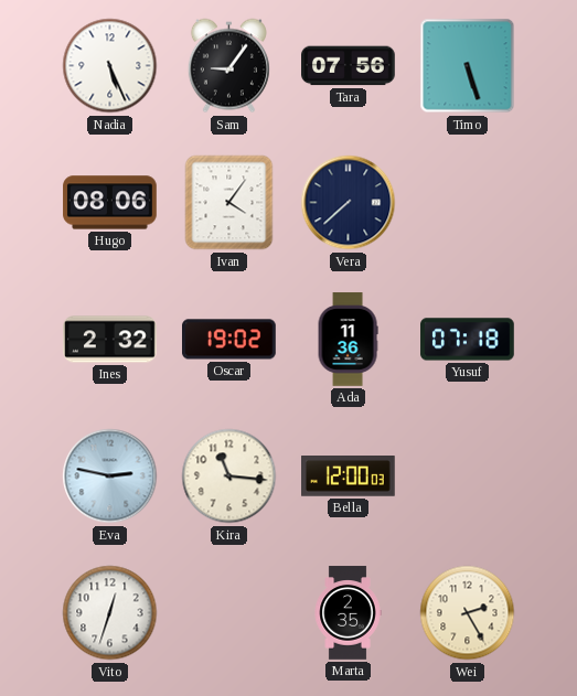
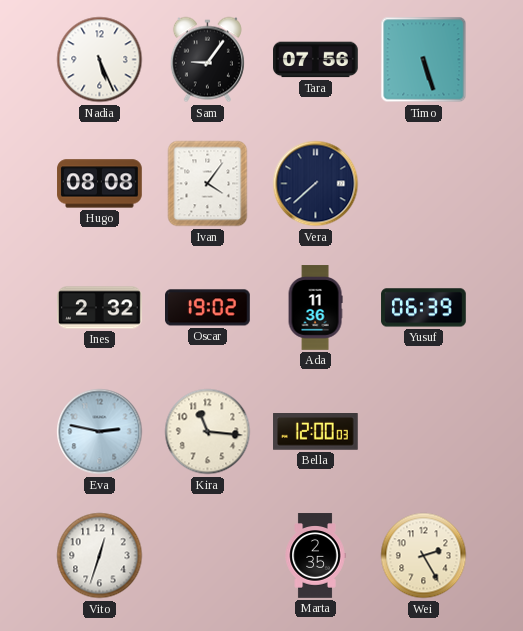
Hugo: 08:06 -> 08:08
Yusuf: 07:18 -> 06:39
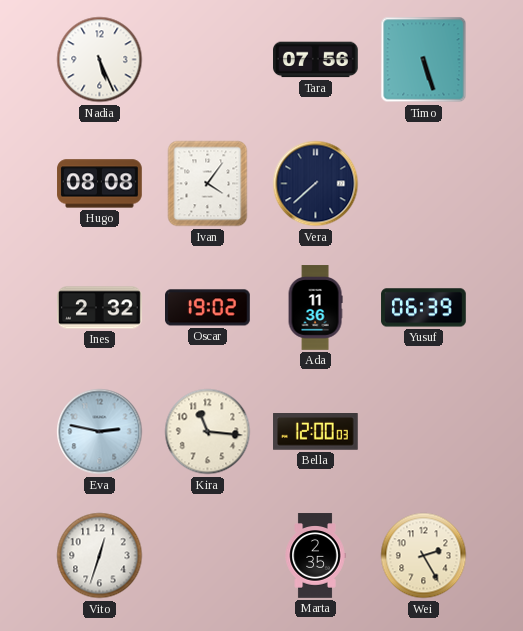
Sam: 9:06 -> none
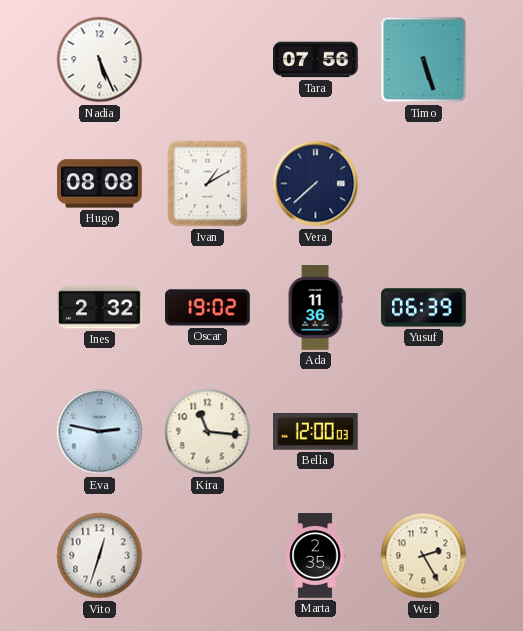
Ivan: 4:06 -> 1:10
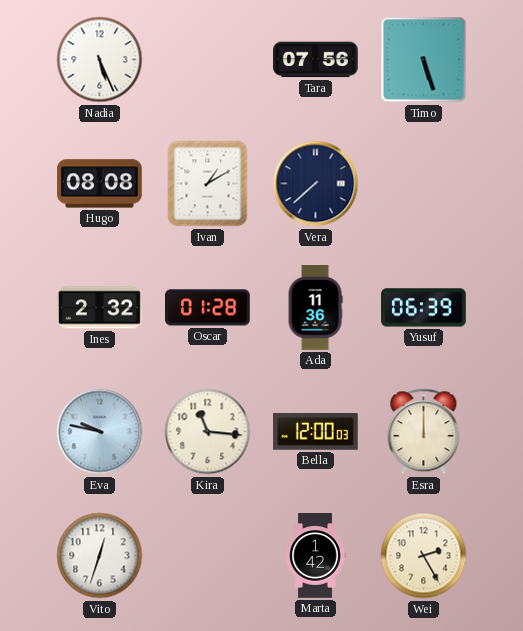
Oscar: 19:02 -> 01:28
Eva: 2:47 -> 9:47
Esra: none -> 12:00
Marta: 2:35 -> 1:42
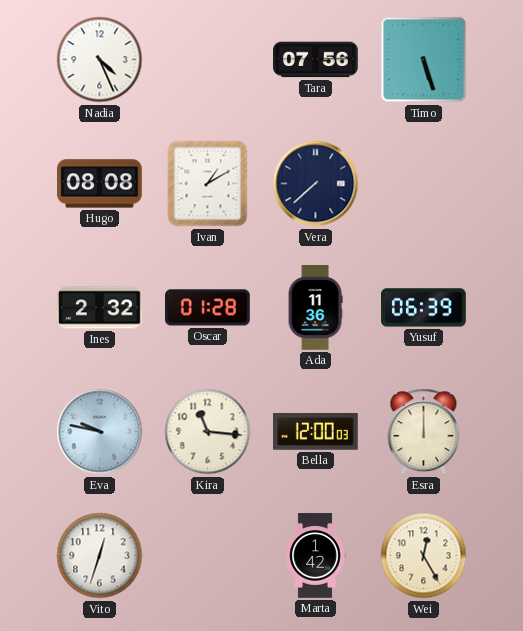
Nadia: 5:26 -> 4:26
Wei: 2:25 -> 12:25
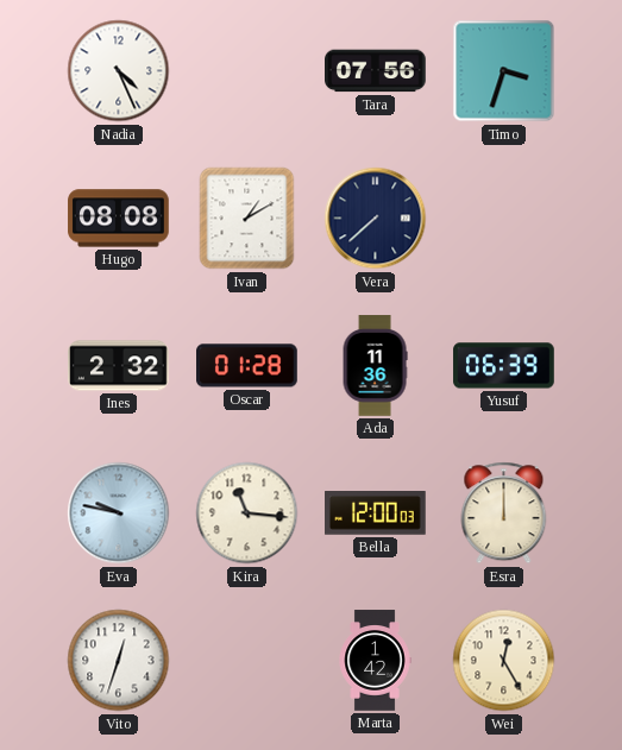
Timo: 5:27 -> 3:33
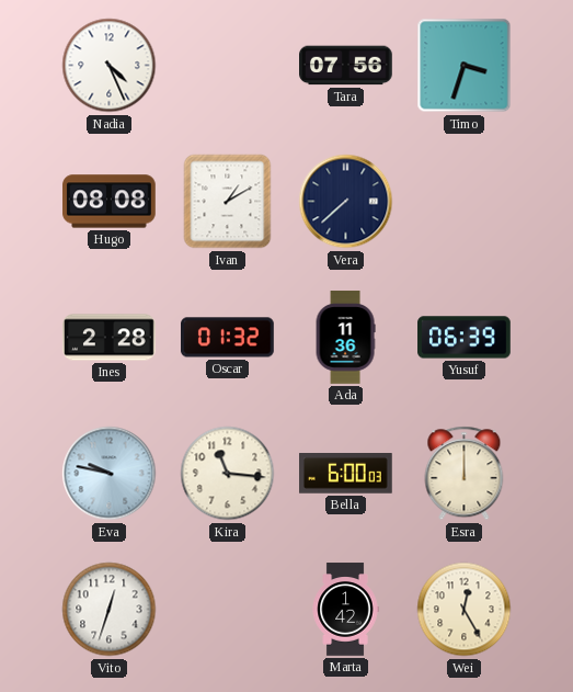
Ines: 2:32 -> 2:28
Oscar: 01:28 -> 01:32
Bella: 12:00 -> 6:00
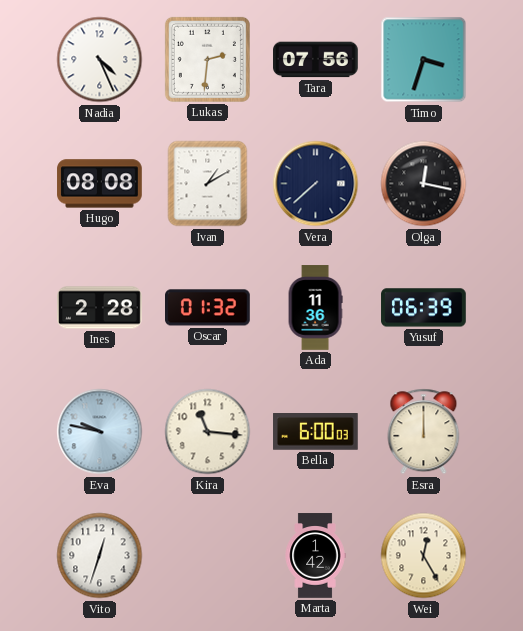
Lukas: none -> 2:31
Olga: none -> 12:17
